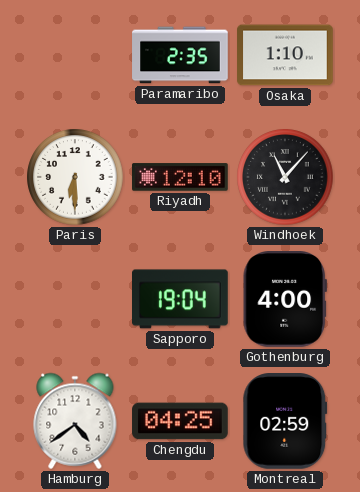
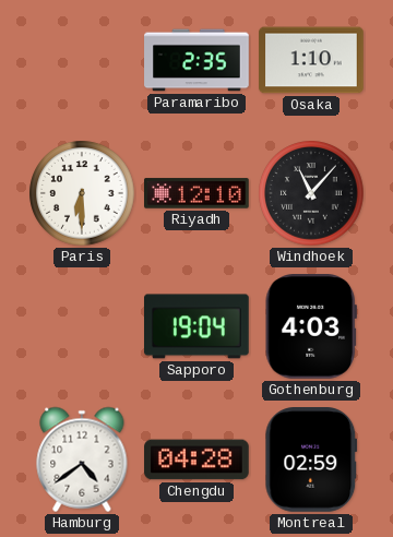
Gothenburg: 4:00 -> 4:03
Chengdu: 04:25 -> 04:28
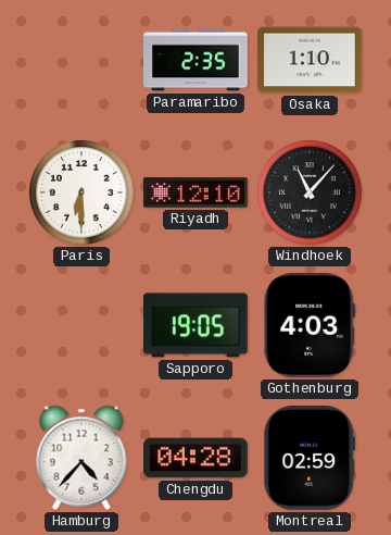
Sapporo: 19:04 -> 19:05
Hamburg: 4:39 -> 4:37
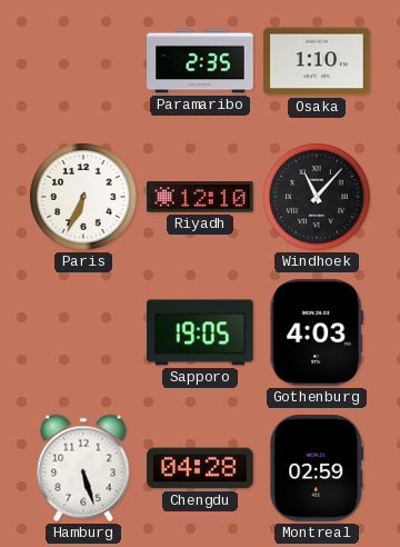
Paris: 6:30 -> 6:34
Hamburg: 4:37 -> 5:27
